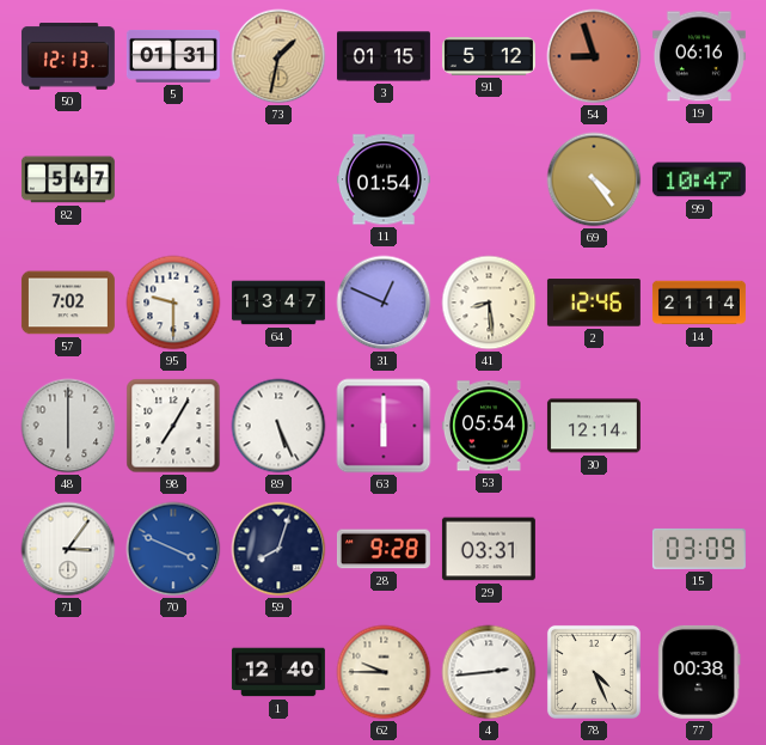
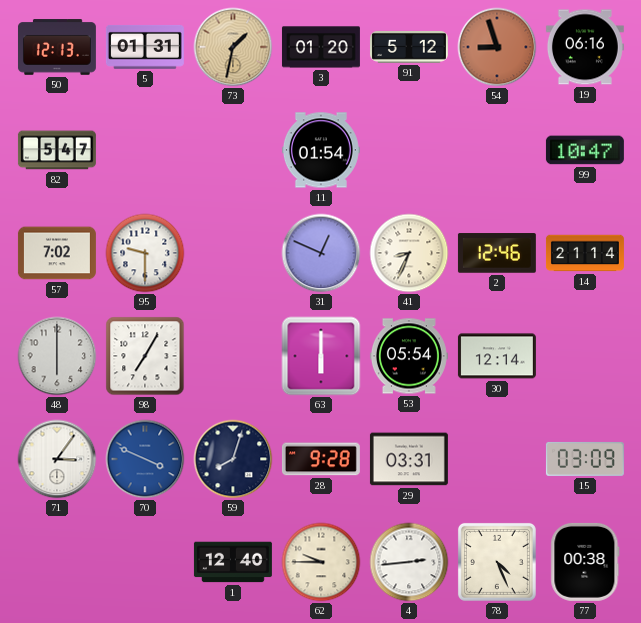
3: 01:15 -> 01:20
69: 4:24 -> none
64: 13:47 -> none
41: 8:29 -> 8:34
89: 5:26 -> none
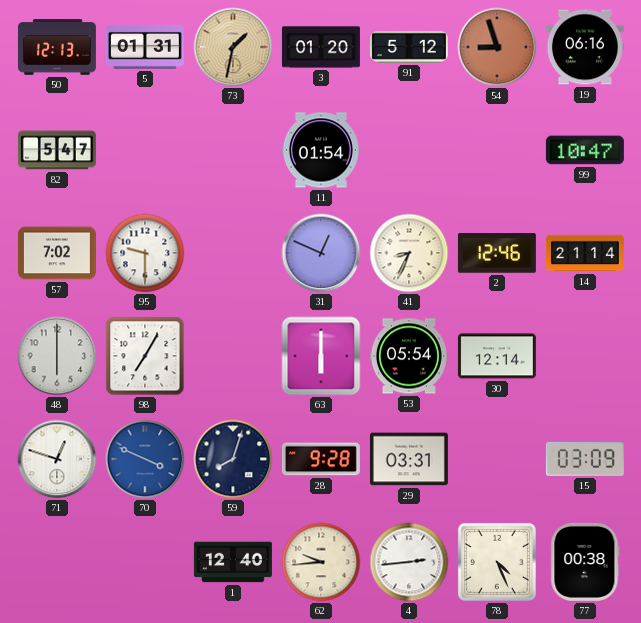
71: 3:06 -> 12:48
62: 9:45 -> 9:44
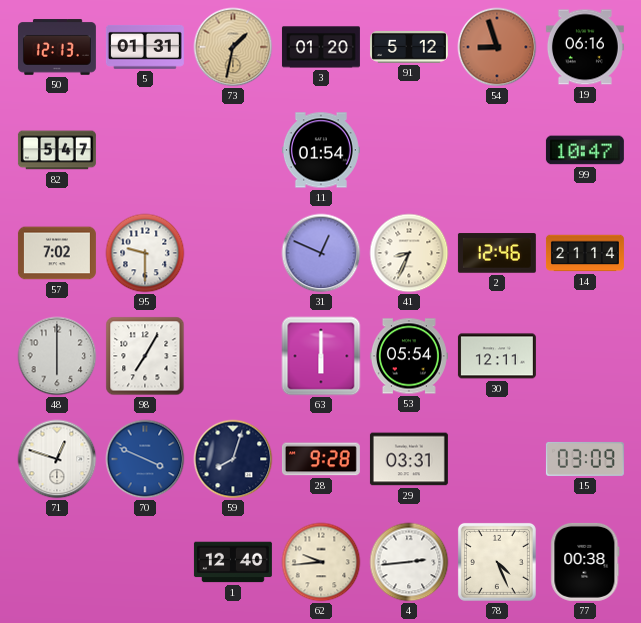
30: 12:14 -> 12:11
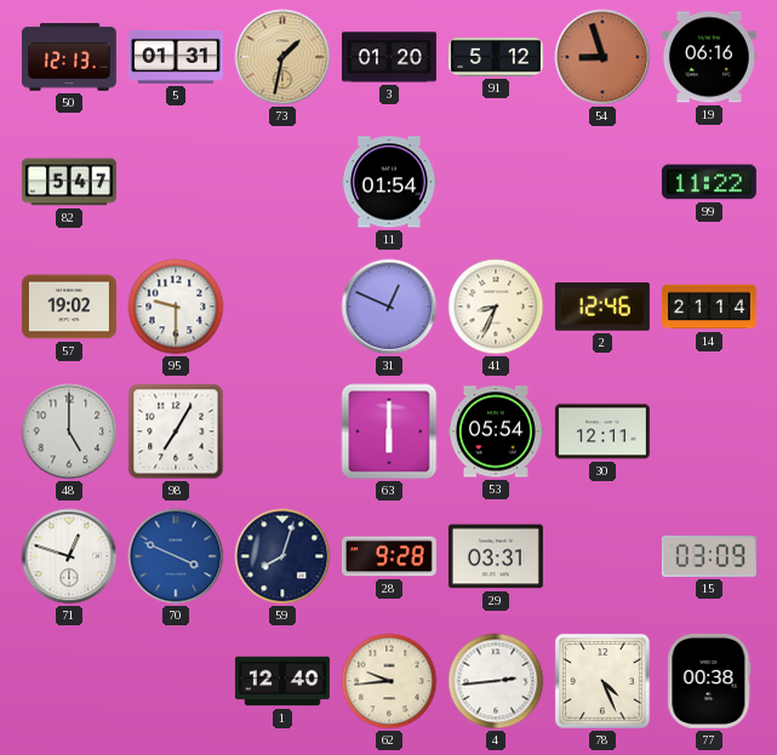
99: 10:47 -> 11:22
57: 7:02 -> 19:02
48: 6:00 -> 5:00
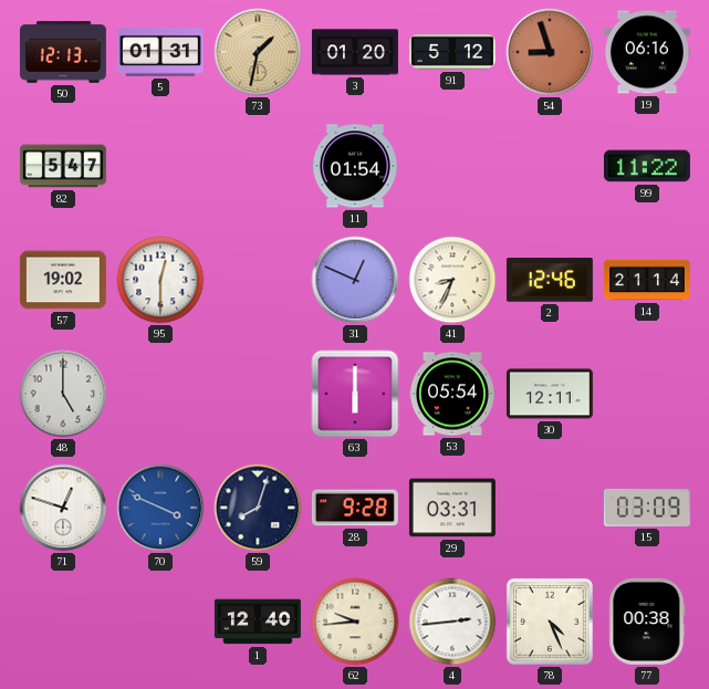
95: 9:30 -> 12:30
98: 7:05 -> none
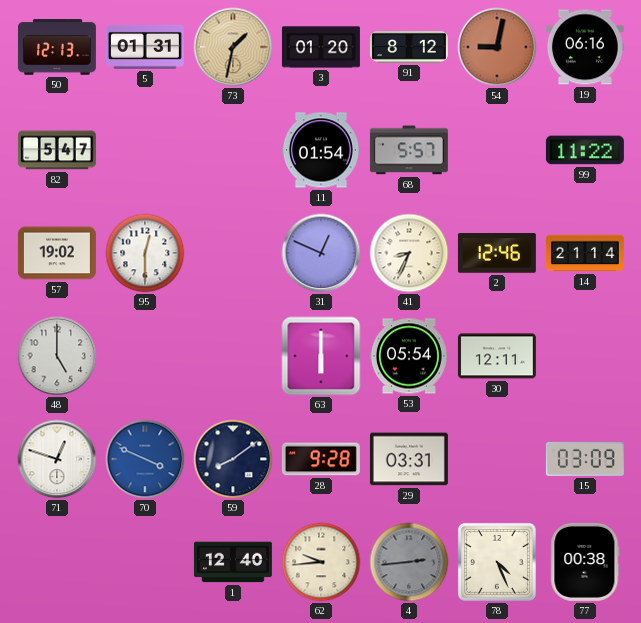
91: 5:12 -> 8:12
54: 8:57 -> 9:02
68: none -> 5:57
59: 8:03 -> 8:09
4 dial: white -> grey
